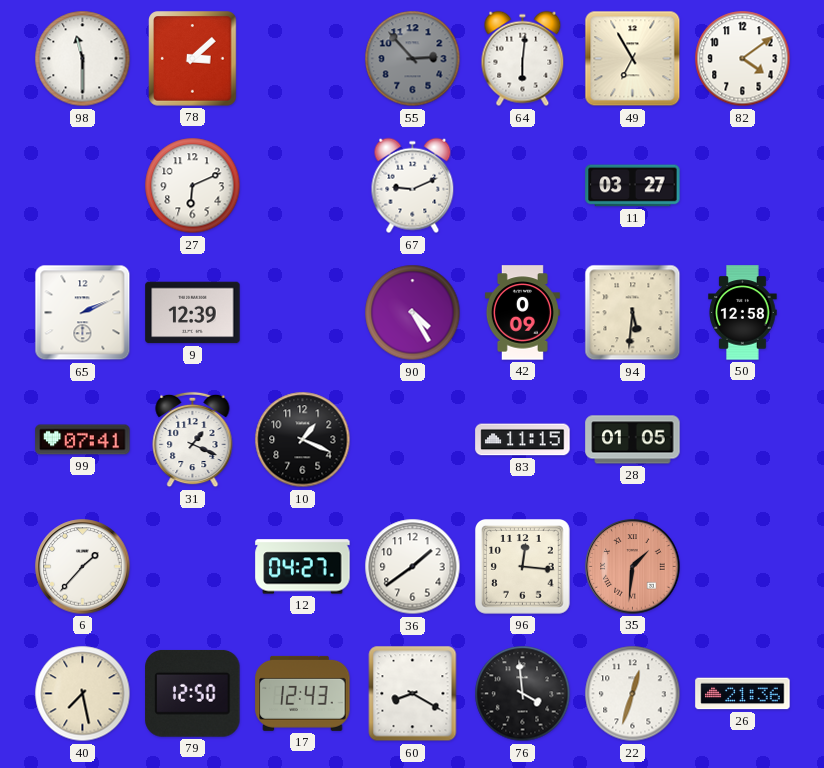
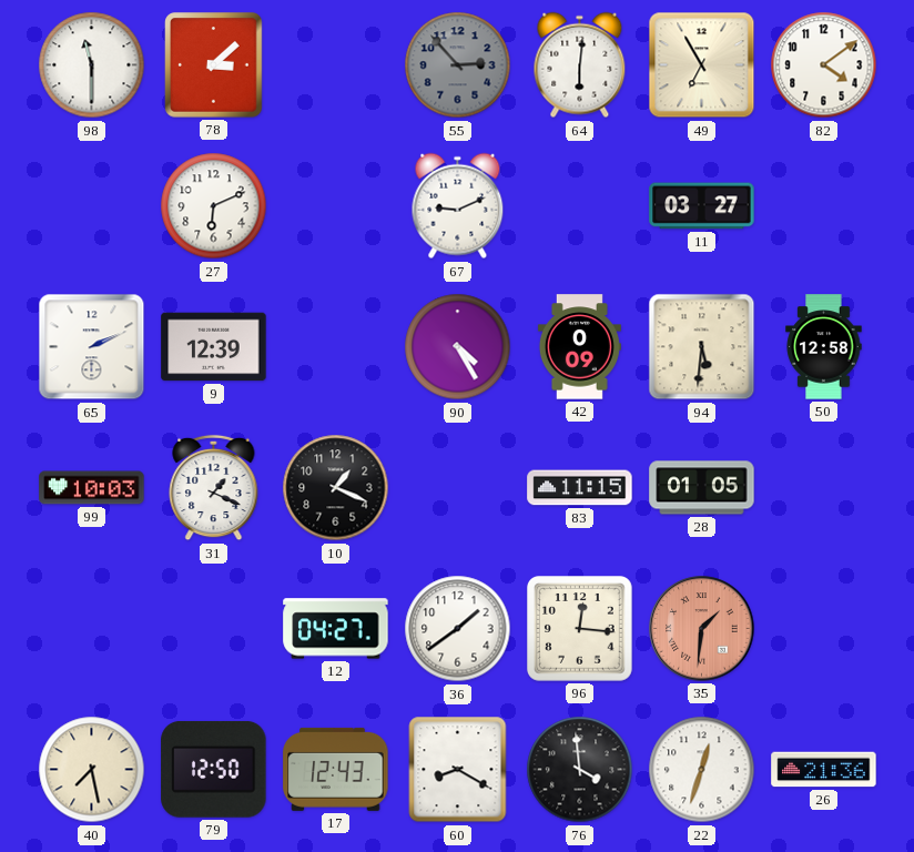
99: 07:41 -> 10:03
6: 1:37 -> none
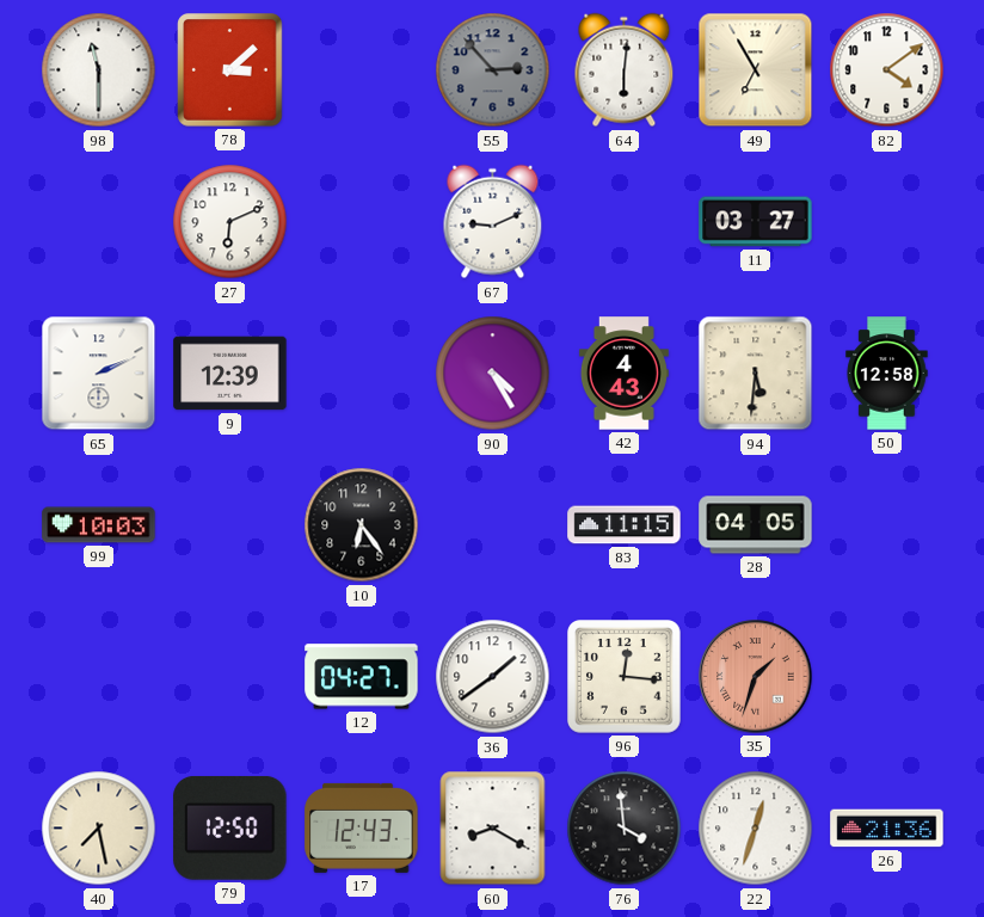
42: 0:09 -> 4:43
31: 1:19 -> none
10: 1:19 -> 6:24
28: 01:05 -> 04:05
35: 1:31 -> 1:33
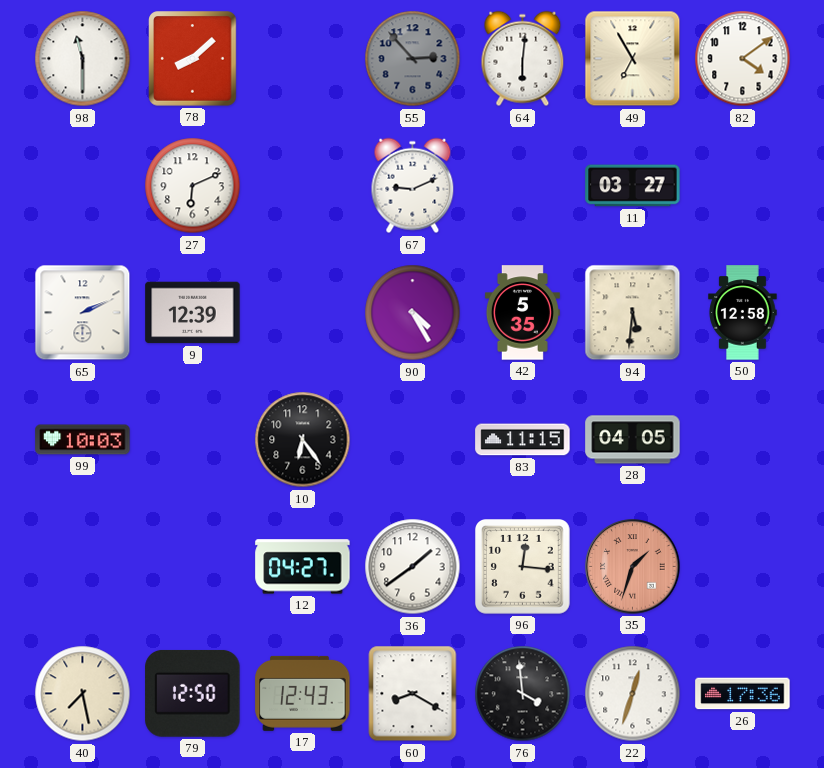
78: 3:08 -> 8:08
42: 4:43 -> 5:35
26: 21:36 -> 17:36
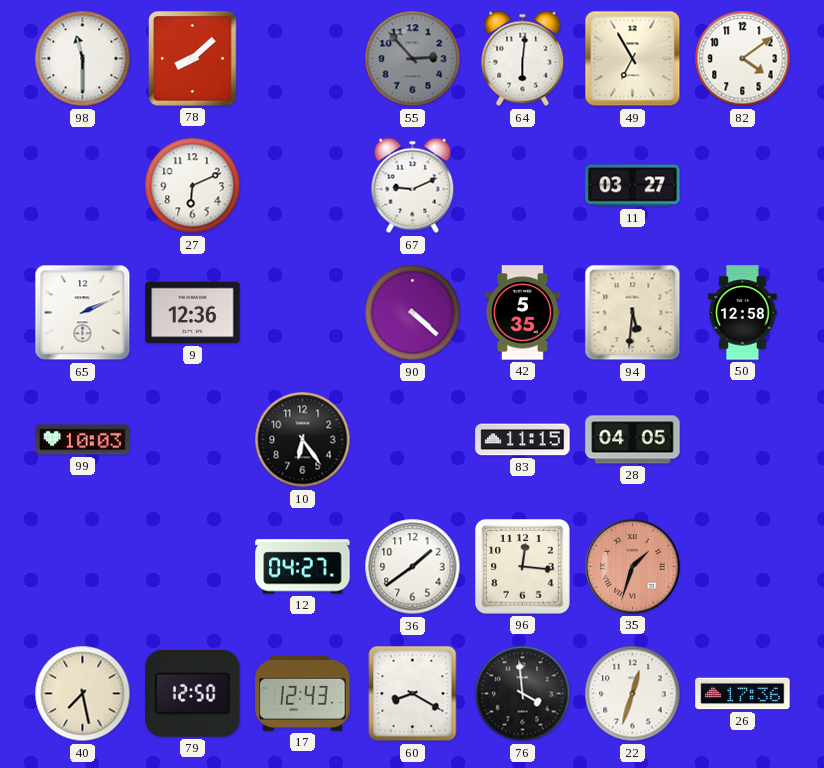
9: 12:39 -> 12:36
90: 4:25 -> 4:22
